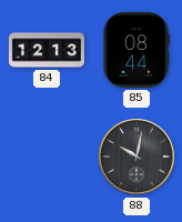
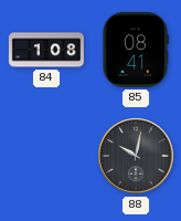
84: 12:13 -> 1:08
85: 08:44 -> 08:41
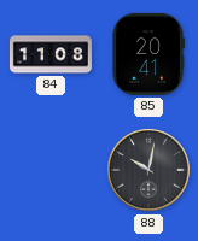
84: 1:08 -> 11:08
85: 08:41 -> 20:41
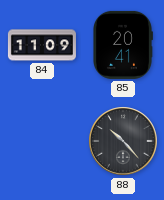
84: 11:08 -> 11:09
88: 10:02 -> 10:23
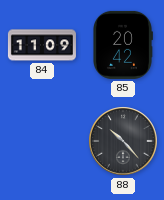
85: 20:41 -> 20:42
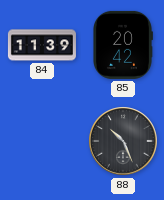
84: 11:09 -> 11:39
88: 10:23 -> 10:26
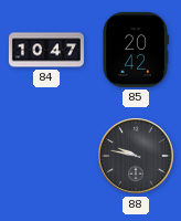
84: 11:39 -> 10:47
88: 10:26 -> 9:47
